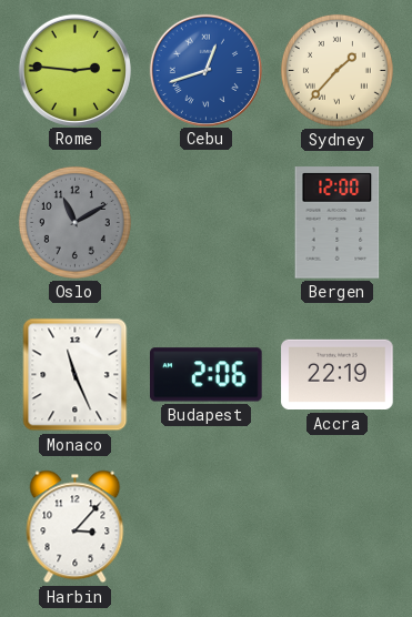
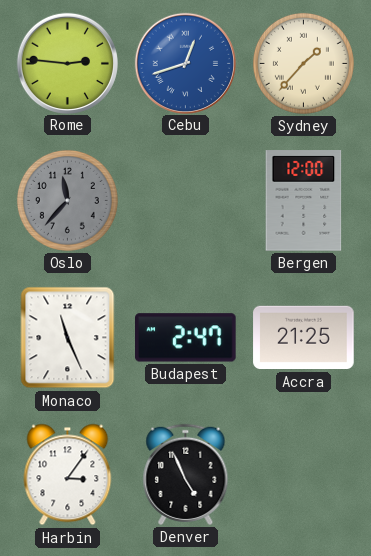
Oslo: 11:10 -> 11:37
Budapest: 2:06 -> 2:47
Accra: 22:19 -> 21:25
Harbin: 3:07 -> 3:06
Denver: none -> 4:56
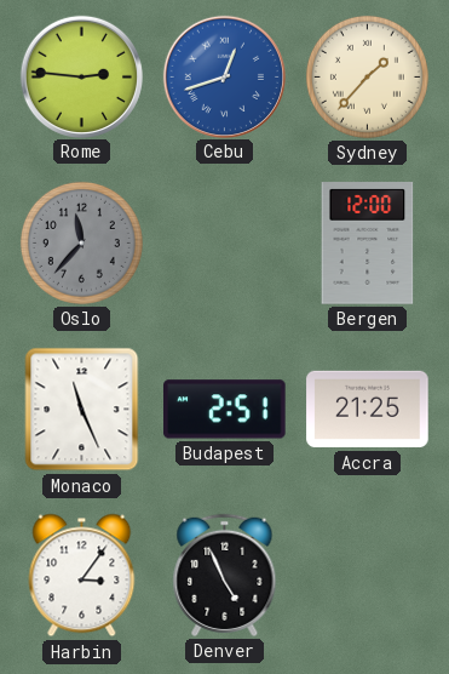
Budapest: 2:47 -> 2:51
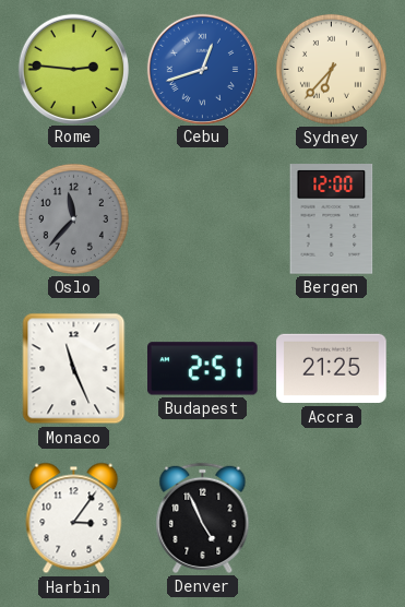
Sydney: 1:37 -> 6:37
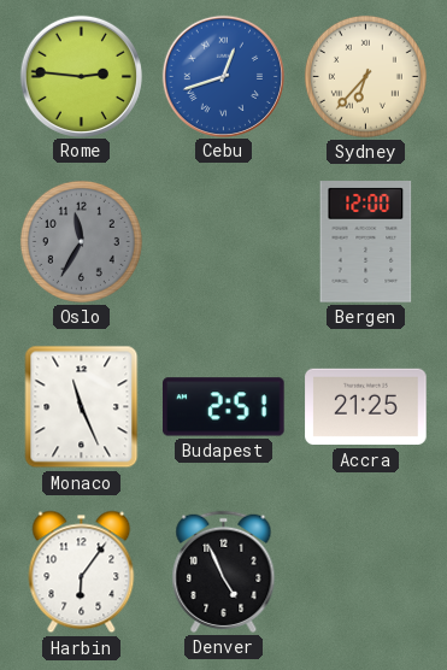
Oslo: 11:37 -> 11:35
Harbin: 3:06 -> 6:06
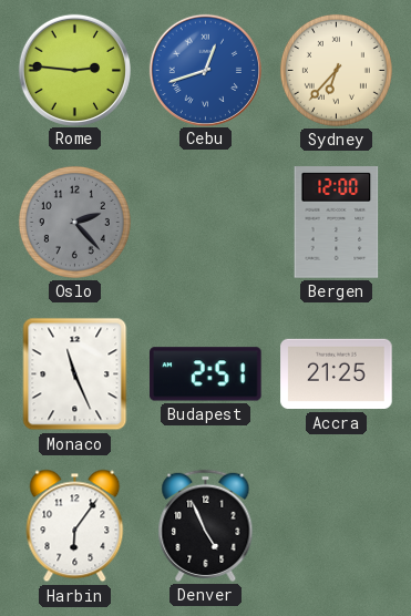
Oslo: 11:35 -> 2:23
